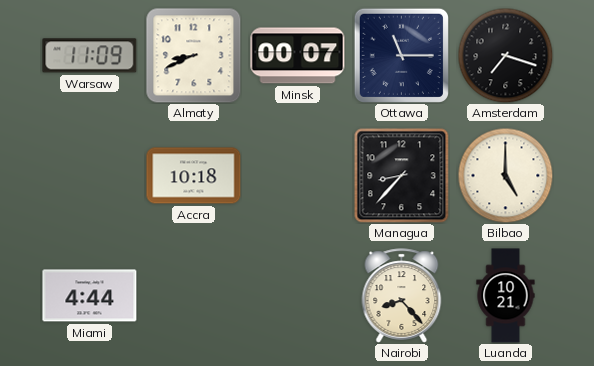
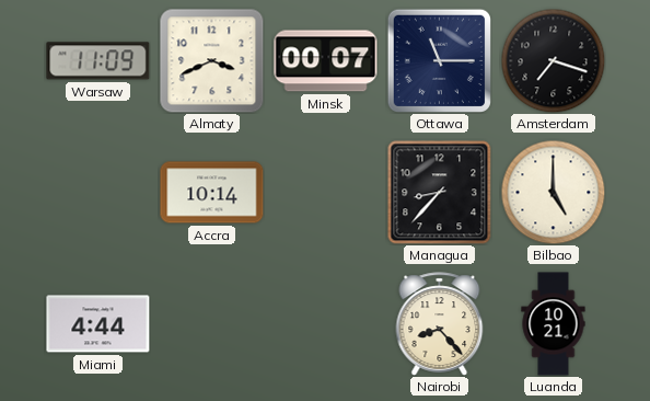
Almaty: 8:41 -> 3:41
Accra: 10:18 -> 10:14
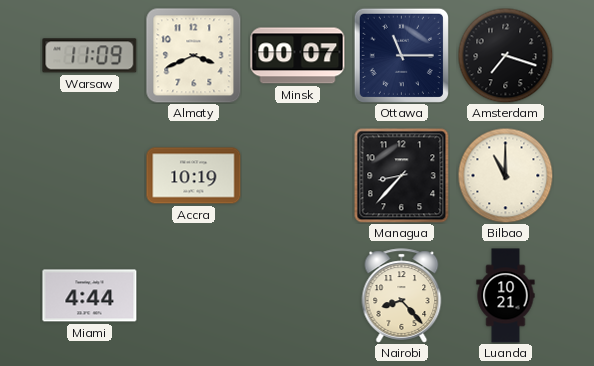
Accra: 10:14 -> 10:19
Bilbao: 5:00 -> 11:00
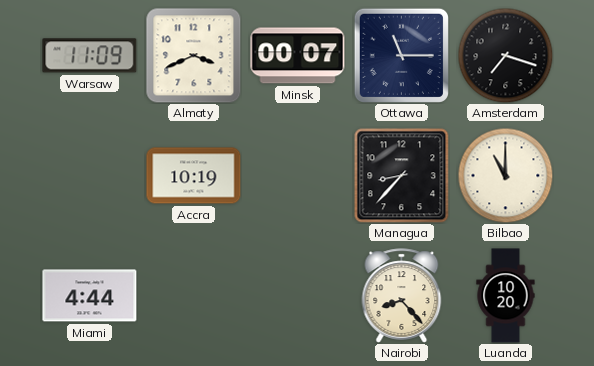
Luanda: 10:21 -> 10:20
